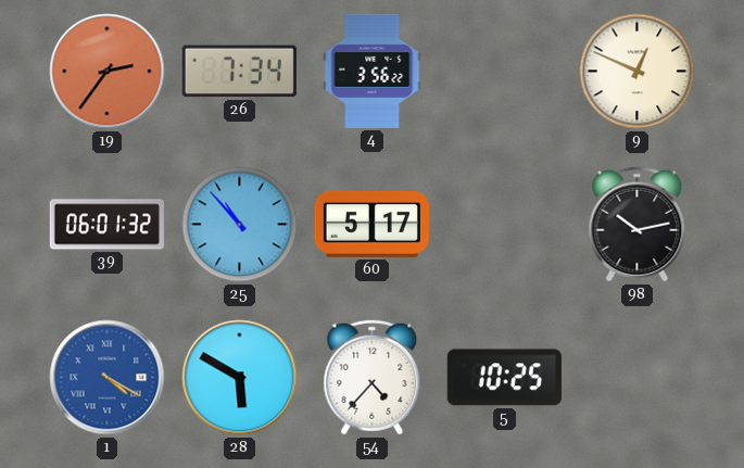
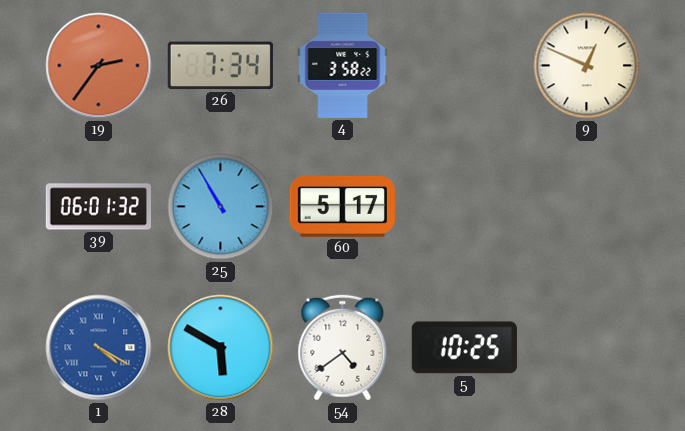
4: 3:56 -> 3:58
25: 10:53 -> 10:55
98: 10:13 -> none
54: 4:37 -> 4:39
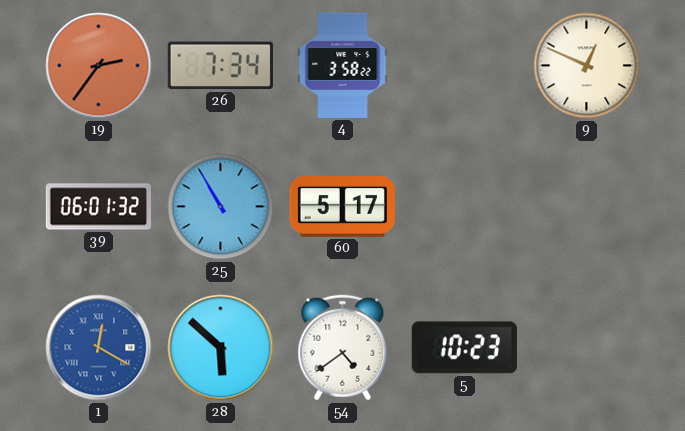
1: 4:20 -> 12:20
28: 5:50 -> 5:52
5: 10:25 -> 10:23
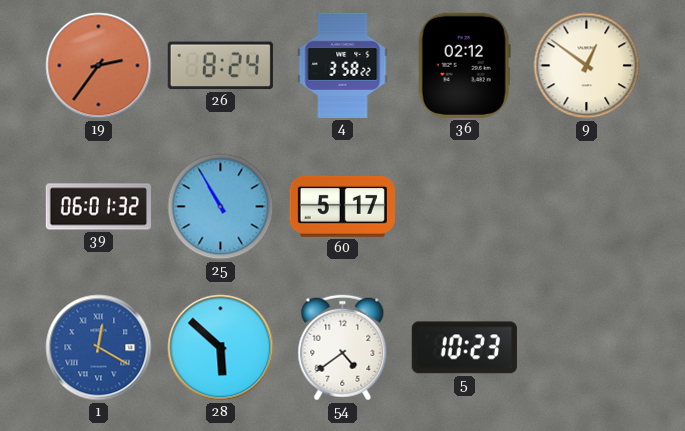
26: 7:34 -> 8:24
36: none -> 02:12
9: 12:49 -> 12:51
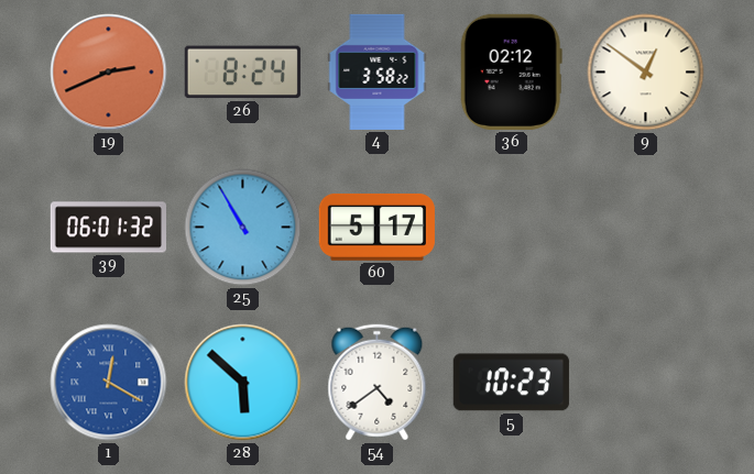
19: 2:36 -> 2:41
